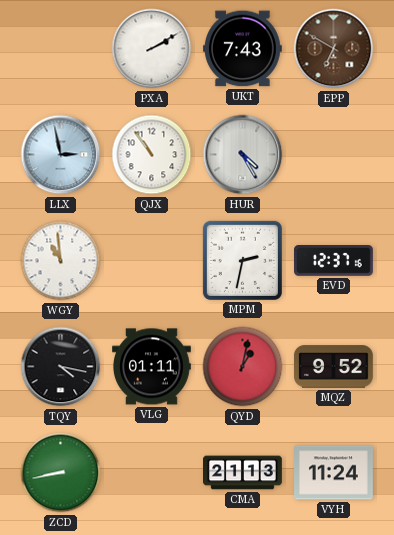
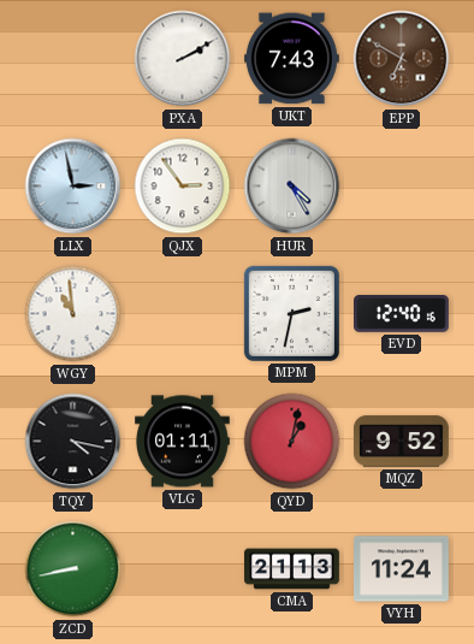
QJX: 10:54 -> 2:54
EVD: 12:37 -> 12:40
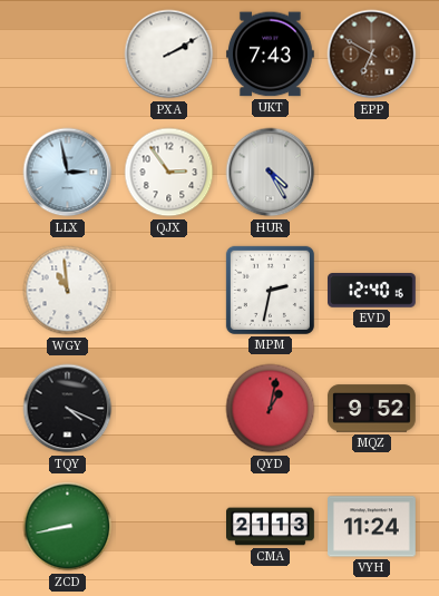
TQY: 4:17 -> 4:19
VLG: 01:11 -> none
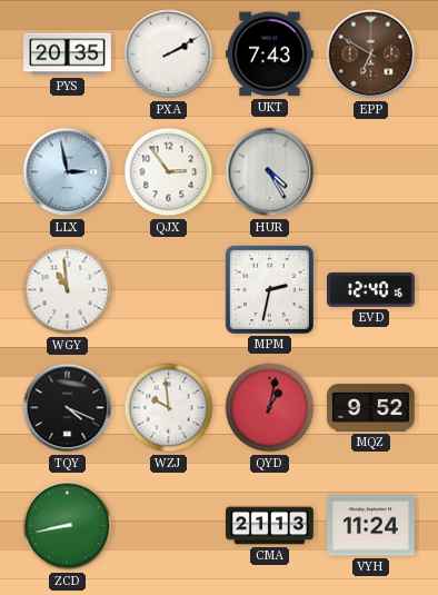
PYS: none -> 20:35
WZJ: none -> 9:59
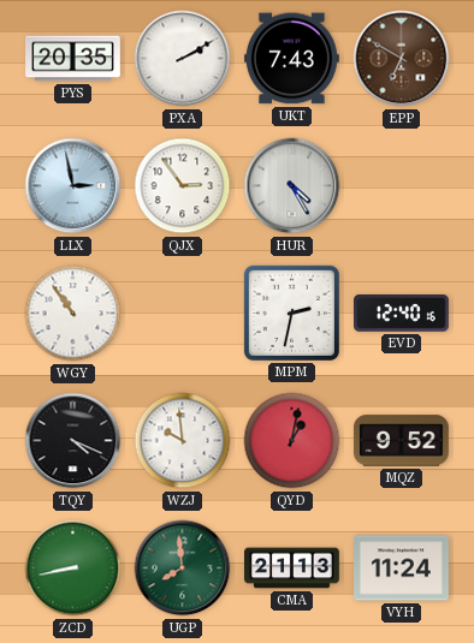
WGY: 10:59 -> 10:54
UGP: none -> 7:59
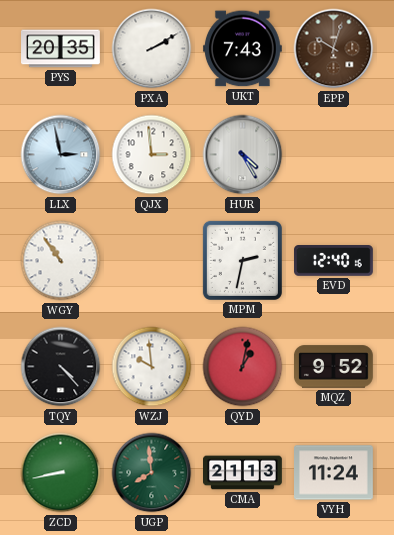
EPP: 6:50 -> 10:03
QJX: 2:54 -> 2:59
TQY: 4:19 -> 4:23
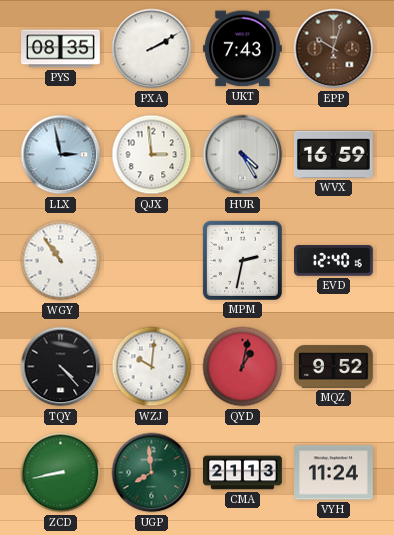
PYS: 20:35 -> 08:35
WVX: none -> 16:59
WZJ: 9:59 -> 10:01
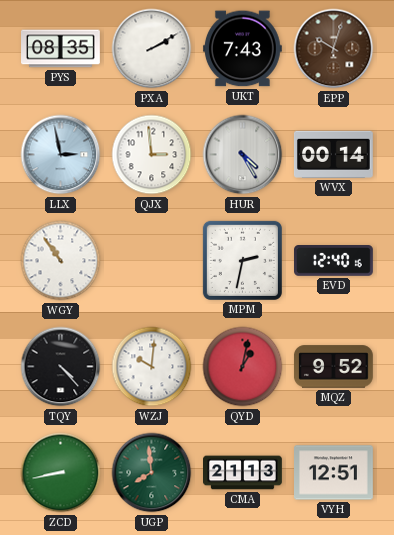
WVX: 16:59 -> 00:14
VYH: 11:24 -> 12:51
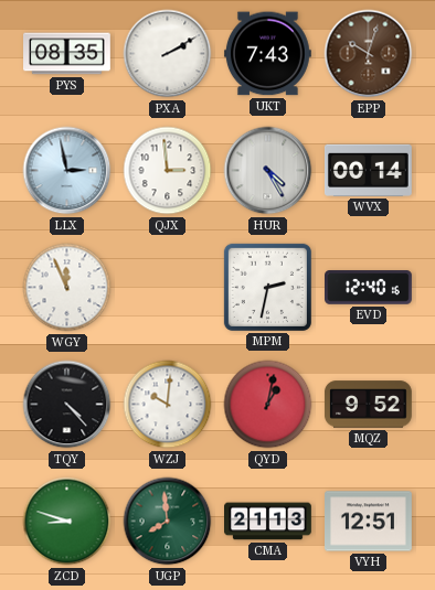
WGY: 10:54 -> 11:56
ZCD: 8:43 -> 8:48
